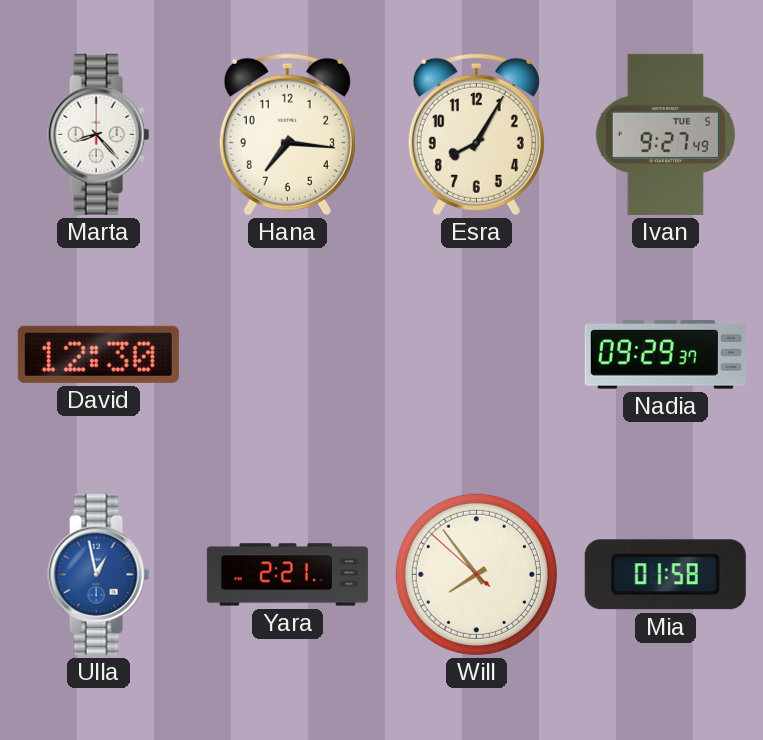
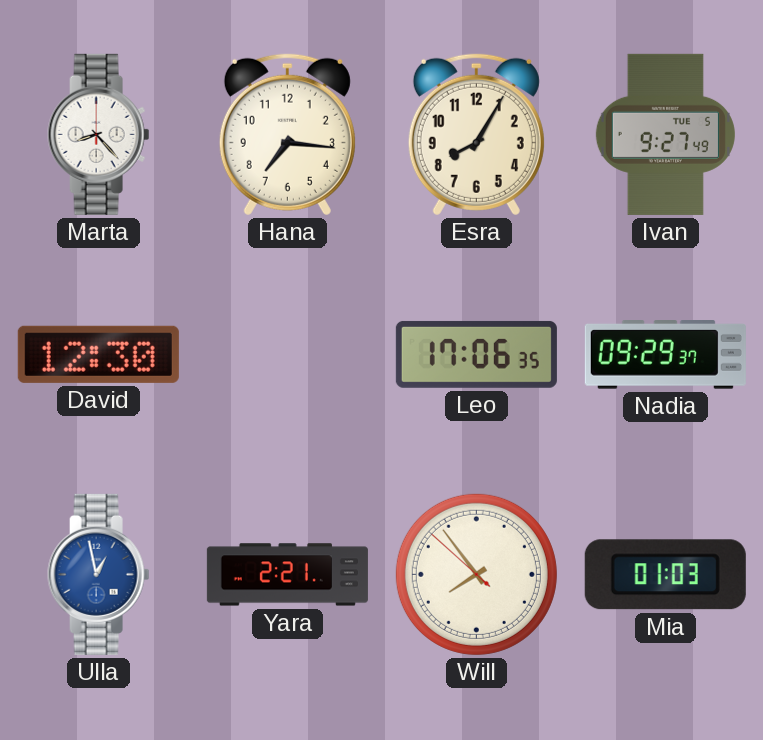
Leo: none -> 17:06
Mia: 01:58 -> 01:03
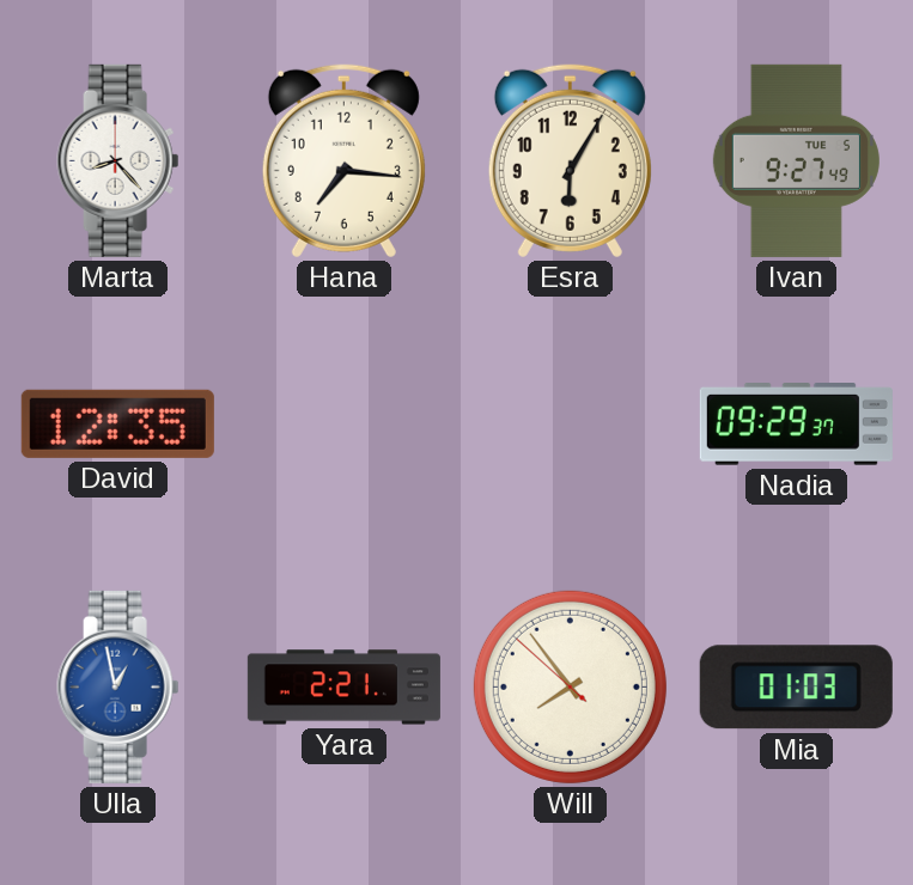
Esra: 8:05 -> 6:05
David: 12:30 -> 12:35
Leo: 17:06 -> none
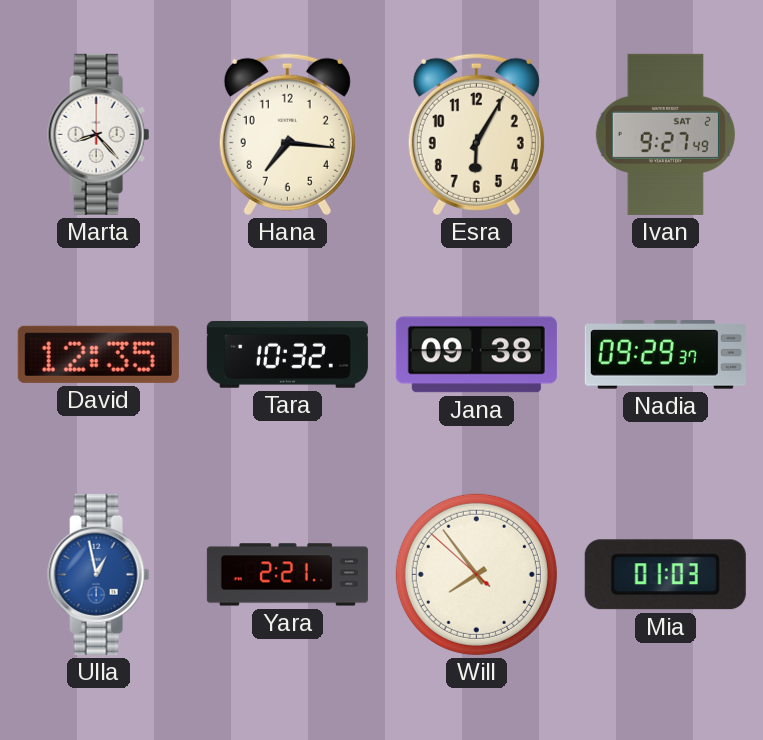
Ivan date: TUE 5 -> SAT 2
Tara: none -> 10:32
Jana: none -> 09:38
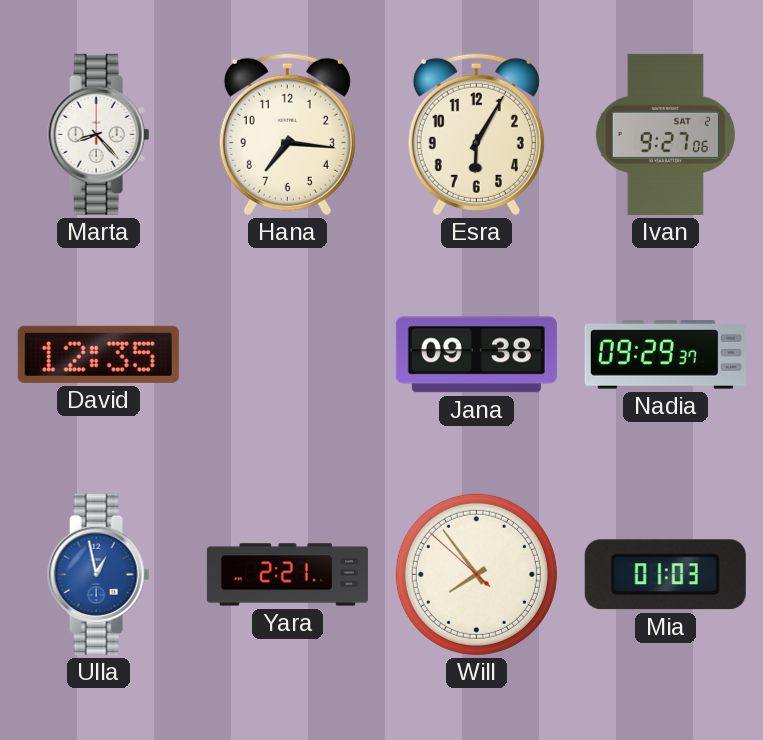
Ivan: 9:27:49 -> 9:27:06
Tara: 10:32 -> none
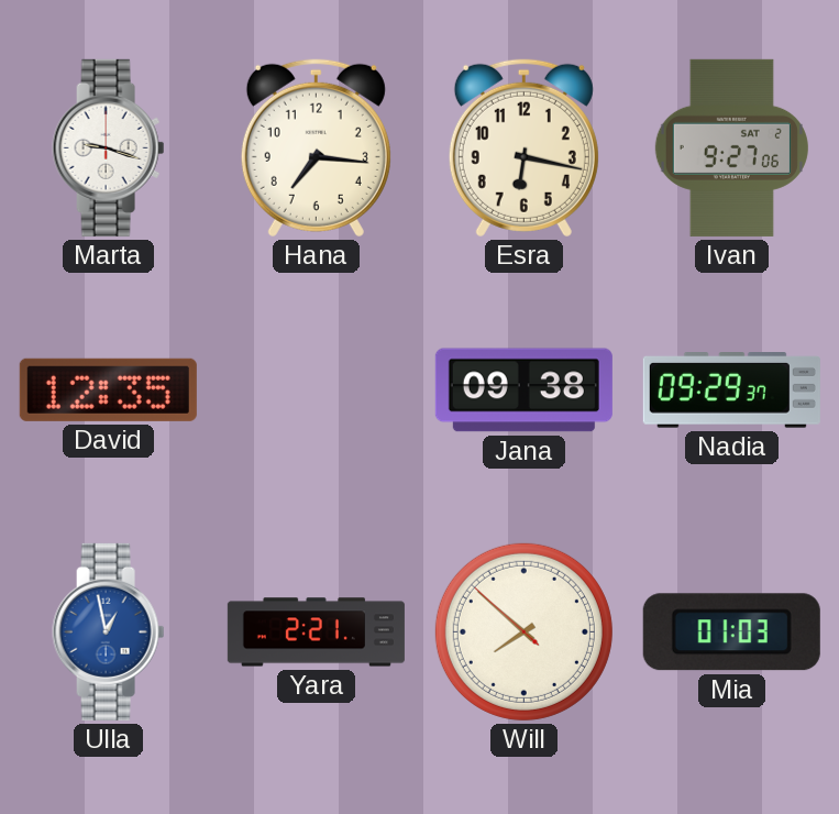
Marta: 8:23 -> 9:18
Esra: 6:05 -> 6:17
Will: 7:53 -> 7:51
